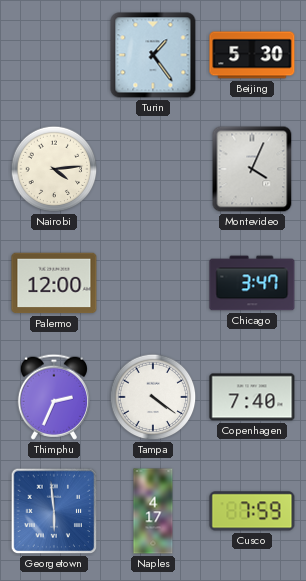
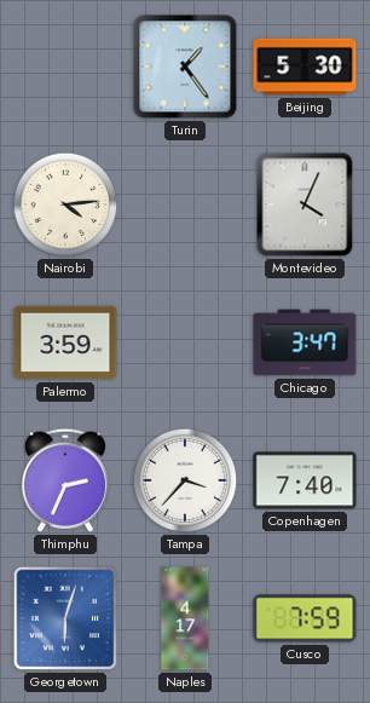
Palermo: 12:00 -> 3:59
Tampa: 4:21 -> 3:37
Georgetown: 5:59 -> 6:03
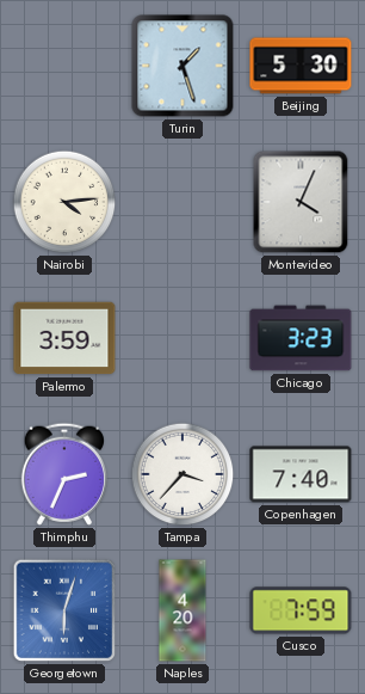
Turin: 1:24 -> 1:27
Chicago: 3:47 -> 3:23
Naples: 4:17 -> 4:20
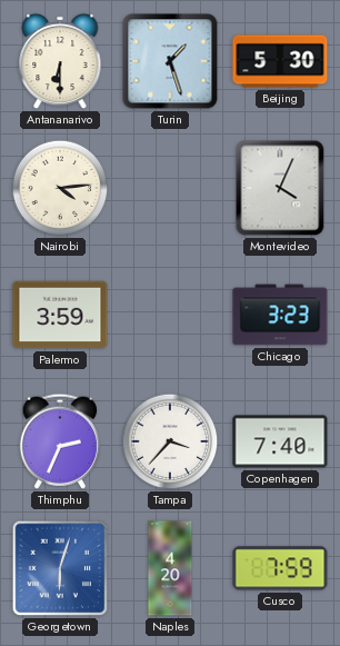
Antananarivo: none -> 6:30
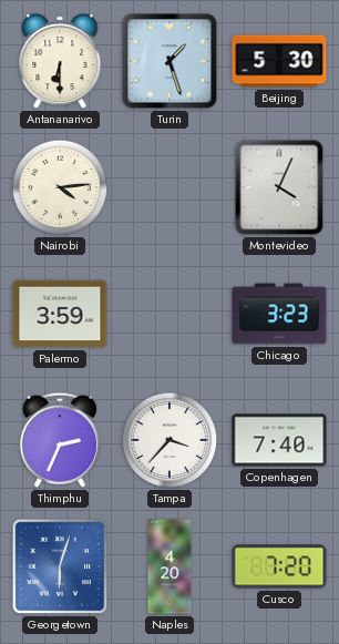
Cusco: 7:59 -> 7:20
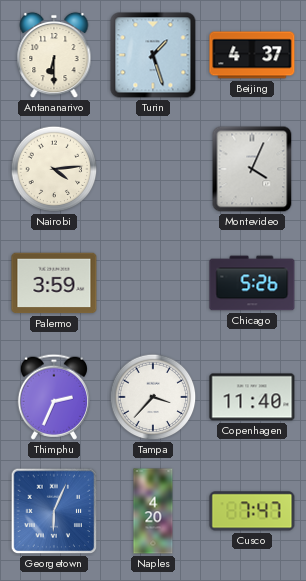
Beijing: 5:30 -> 4:37
Chicago: 3:23 -> 5:26
Copenhagen: 7:40 -> 11:40
Georgetown: 6:03 -> 6:04
Cusco: 7:20 -> 7:47
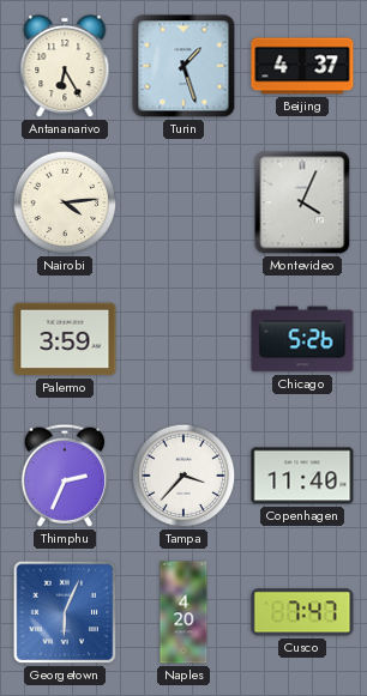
Antananarivo: 6:30 -> 6:25
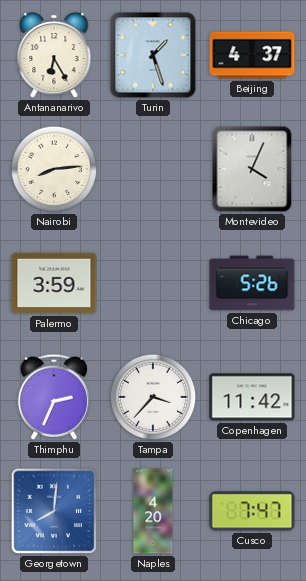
Nairobi: 4:14 -> 8:14
Copenhagen: 11:40 -> 11:42
Georgetown: 6:04 -> 8:01
